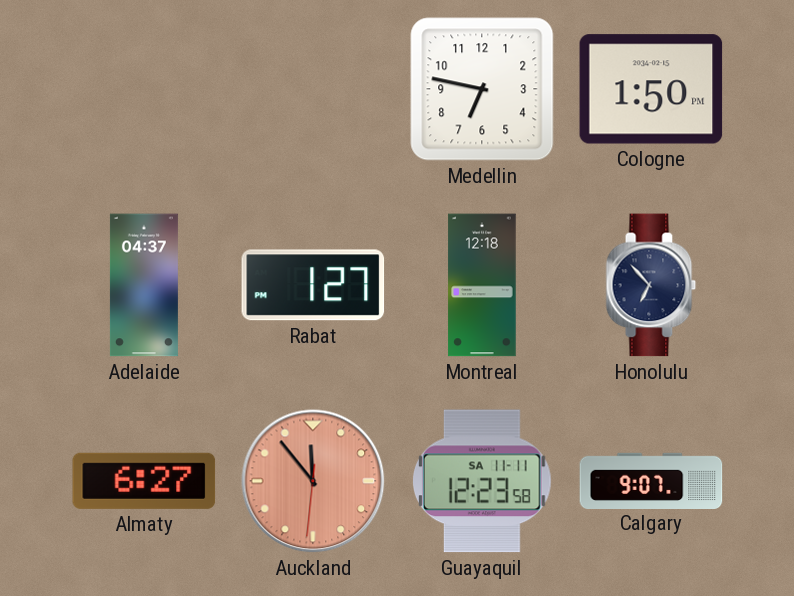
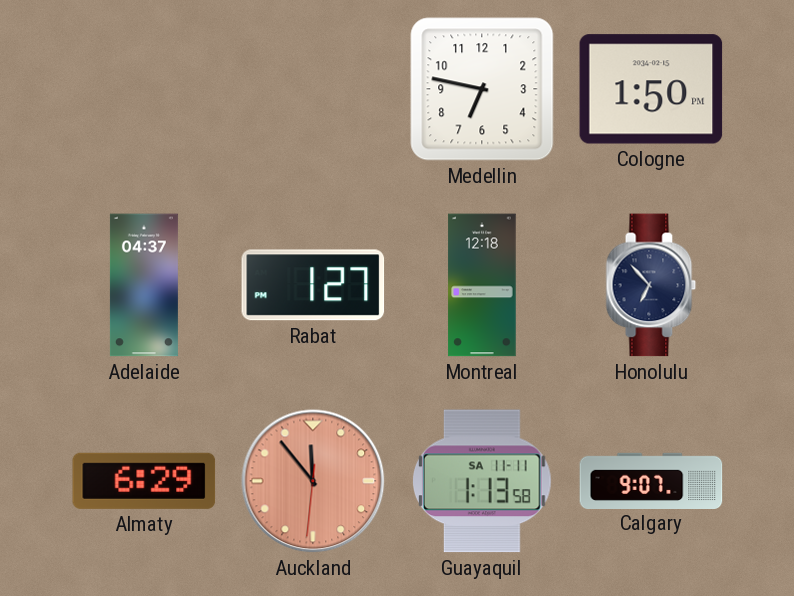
Almaty: 6:27 -> 6:29
Guayaquil: 12:23 -> 1:13
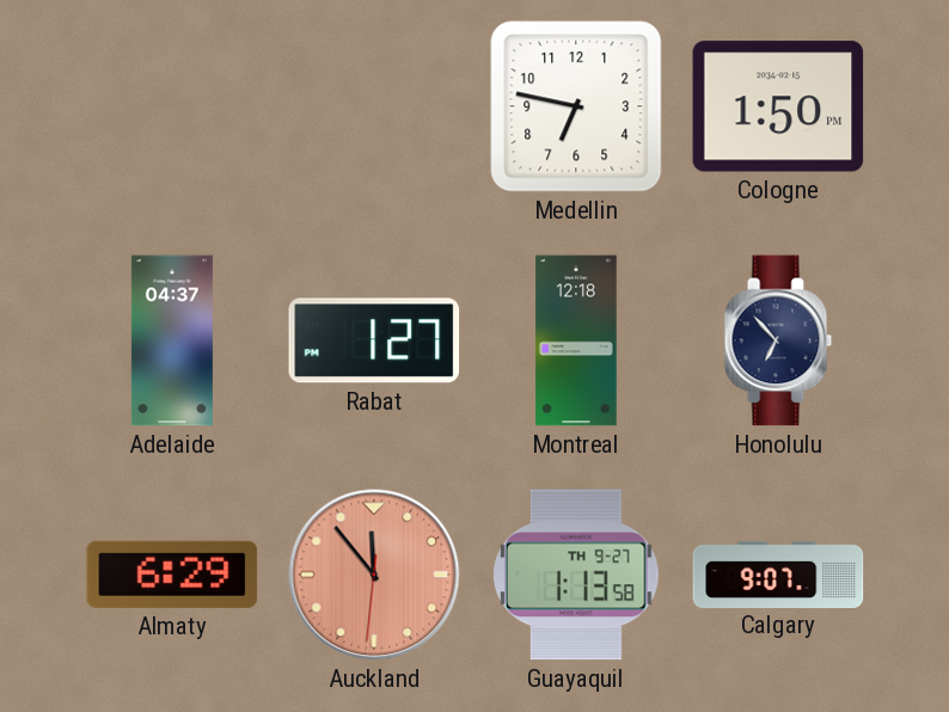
Guayaquil date: SA 11-11 -> TH 9-27
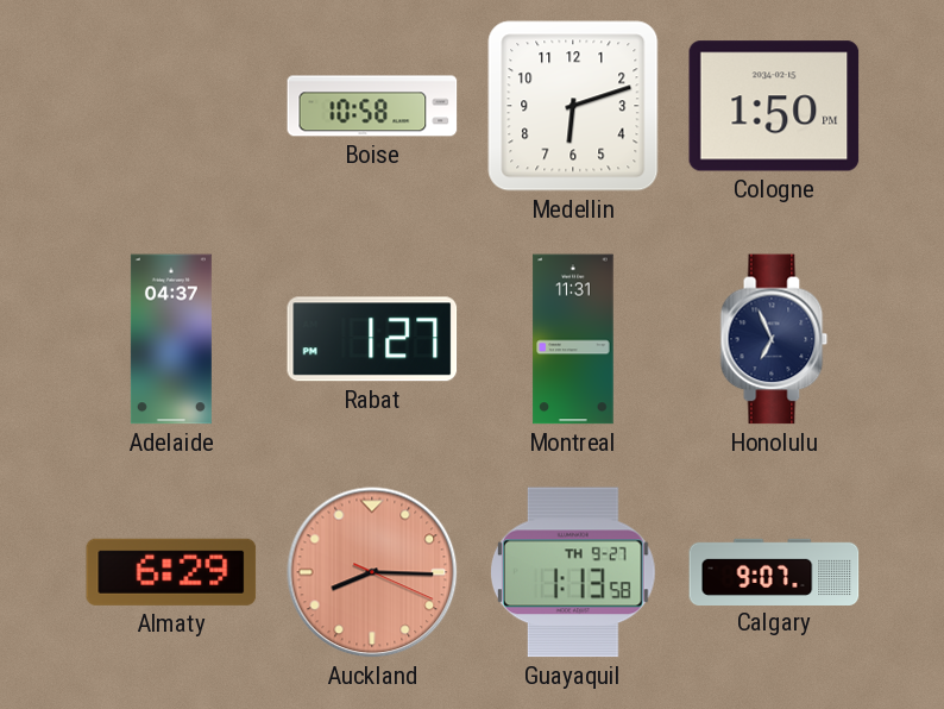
Boise: none -> 10:58
Medellin: 6:47 -> 6:12
Montreal: 12:18 -> 11:31
Honolulu: 6:53 -> 6:56
Auckland: 11:53 -> 8:15
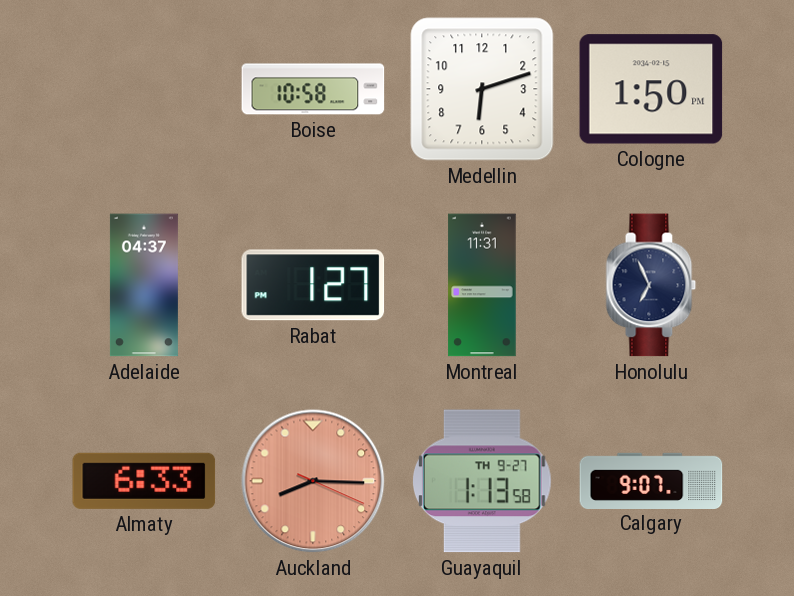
Almaty: 6:29 -> 6:33
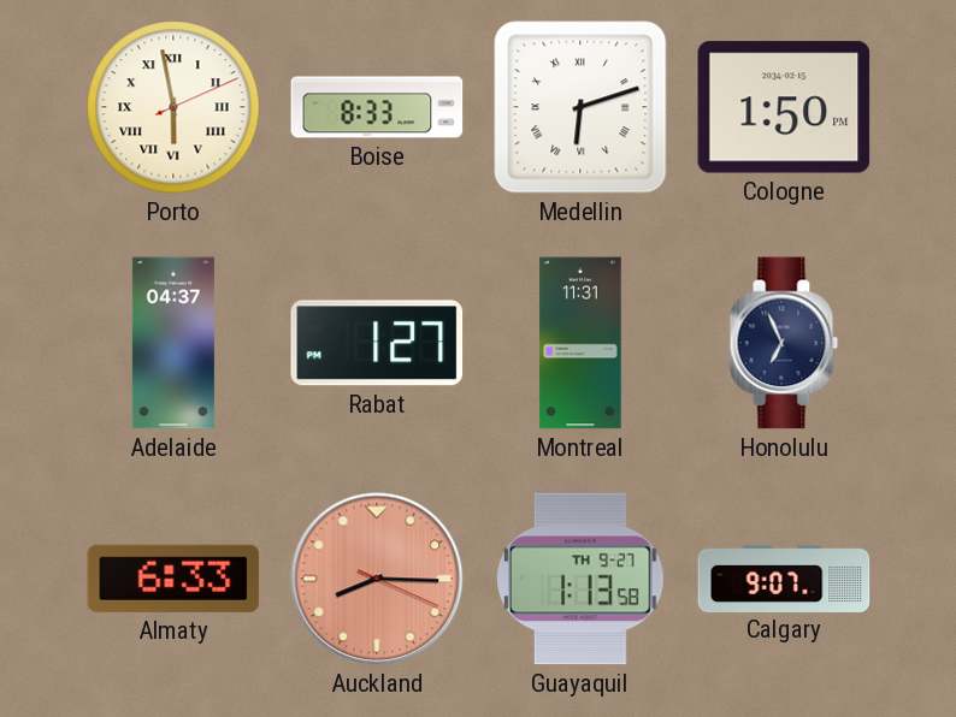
Porto: none -> 5:58
Boise: 10:58 -> 8:33
Medellin numerals: Arabic -> Roman
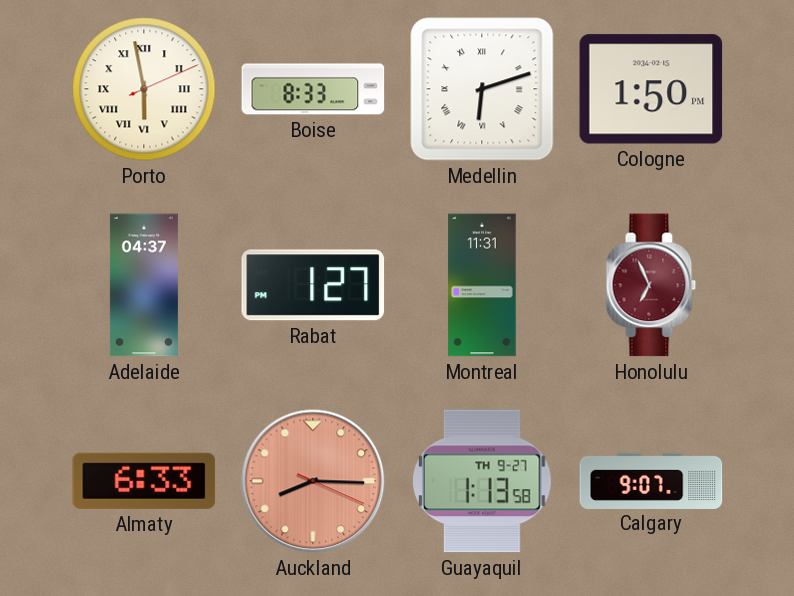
Honolulu dial: navy -> burgundy
